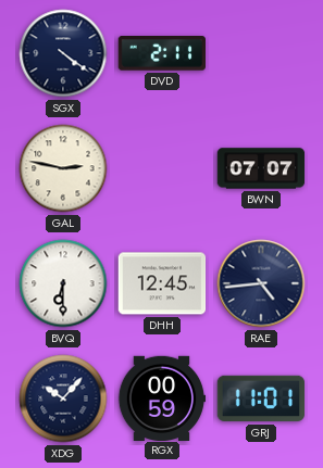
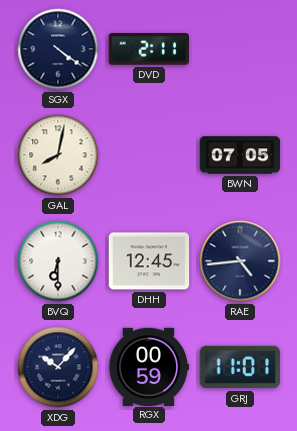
GAL: 2:47 -> 8:02
BWN: 07:07 -> 07:05
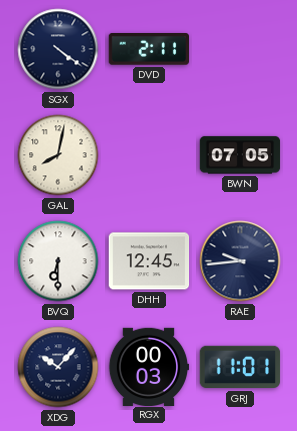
RAE: 4:44 -> 9:44
RGX: 00:59 -> 00:03
